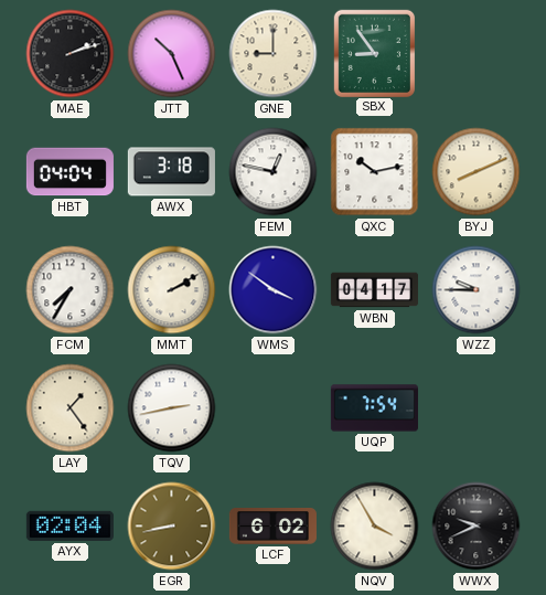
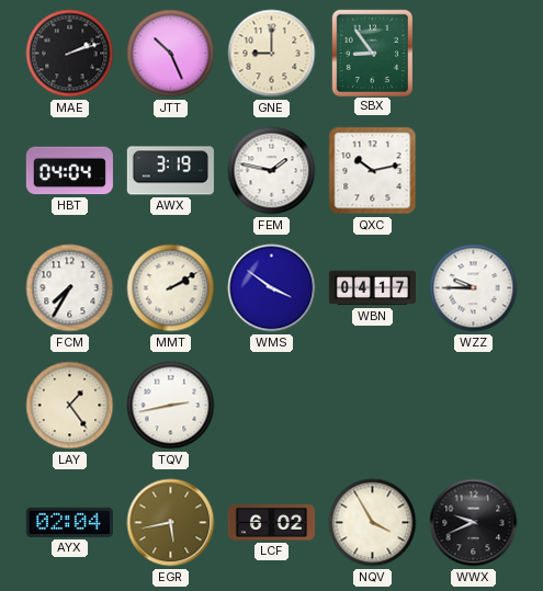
AWX: 3:18 -> 3:19
FEM: 12:47 -> 1:47
BYJ: 8:11 -> none
UQP: 7:54 -> none
EGR: 8:43 -> 5:43
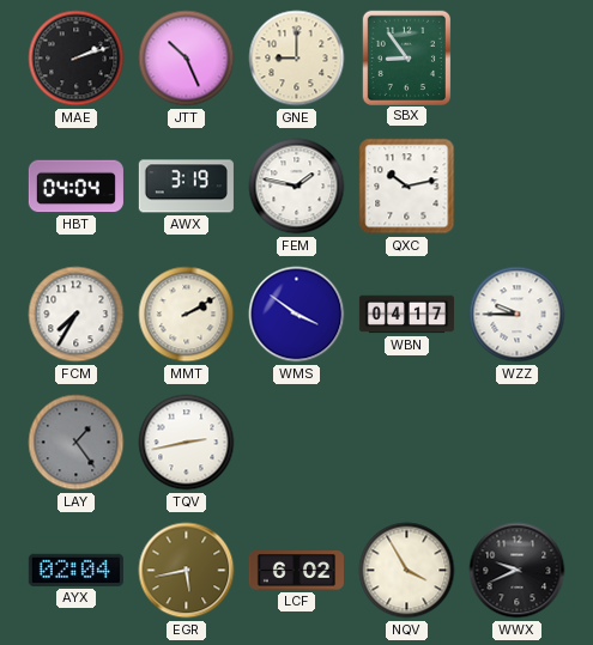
LAY dial: cream -> grey
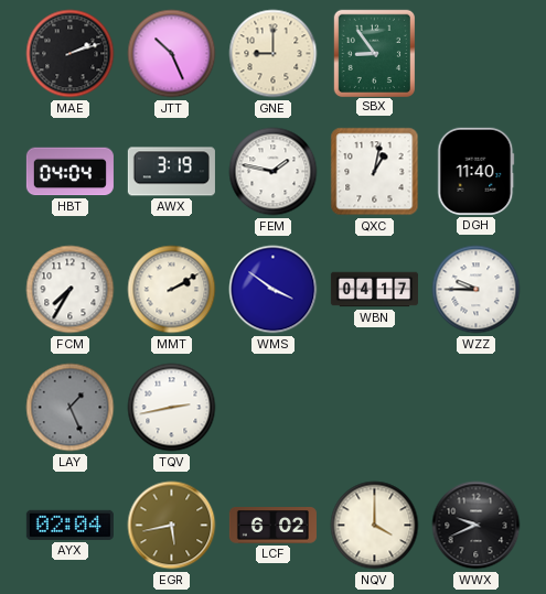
QXC: 10:13 -> 1:02
DGH: none -> 11:40
LAY: 1:24 -> 1:26
NQV: 3:55 -> 4:00
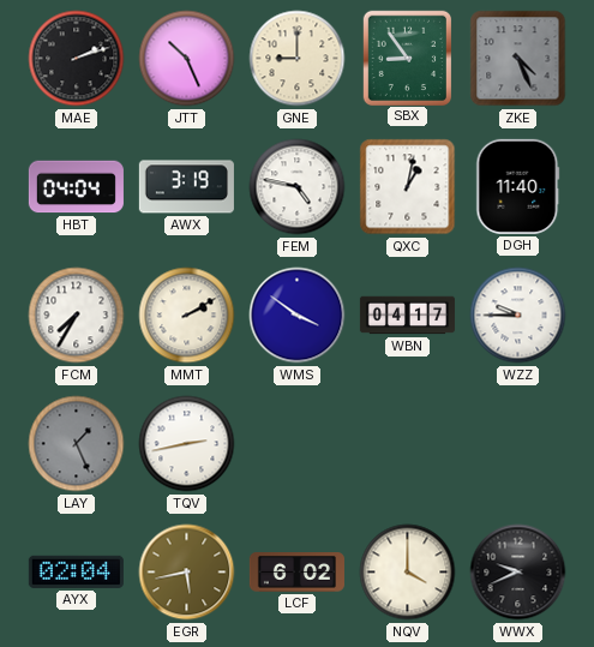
ZKE: none -> 4:26
FEM: 1:47 -> 4:47
